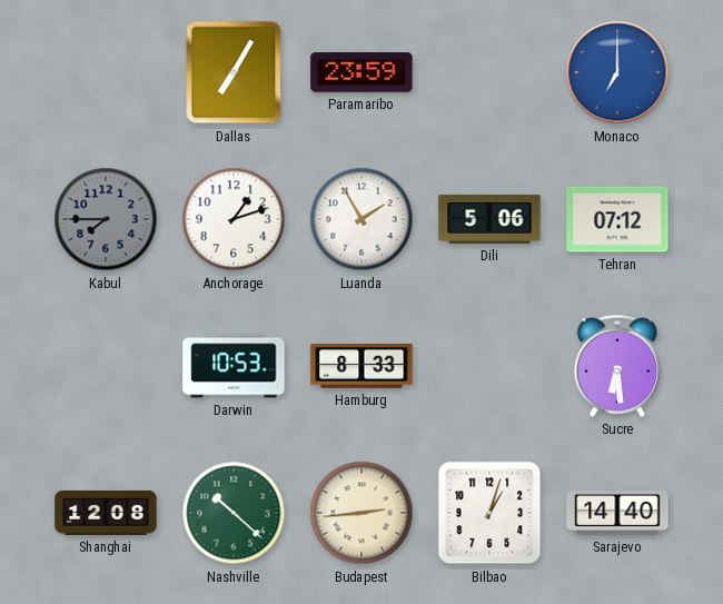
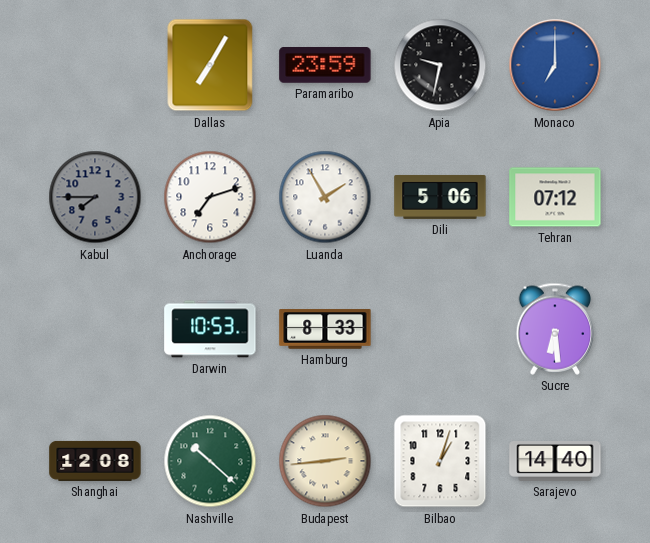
Apia: none -> 9:32
Anchorage: 1:12 -> 7:12
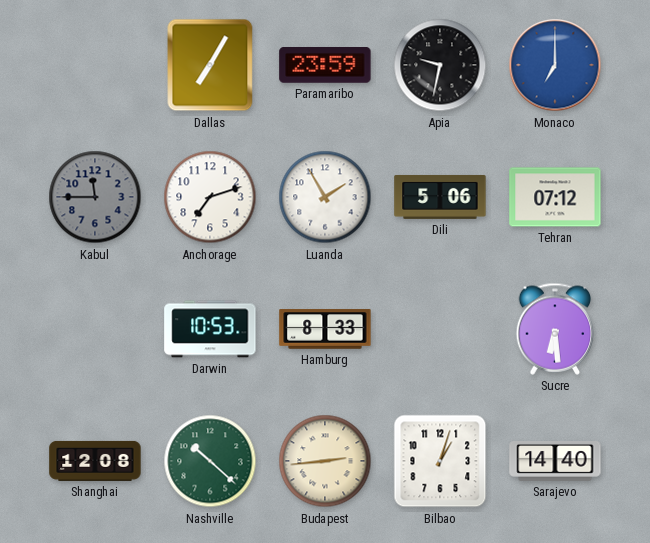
Kabul: 7:45 -> 11:45
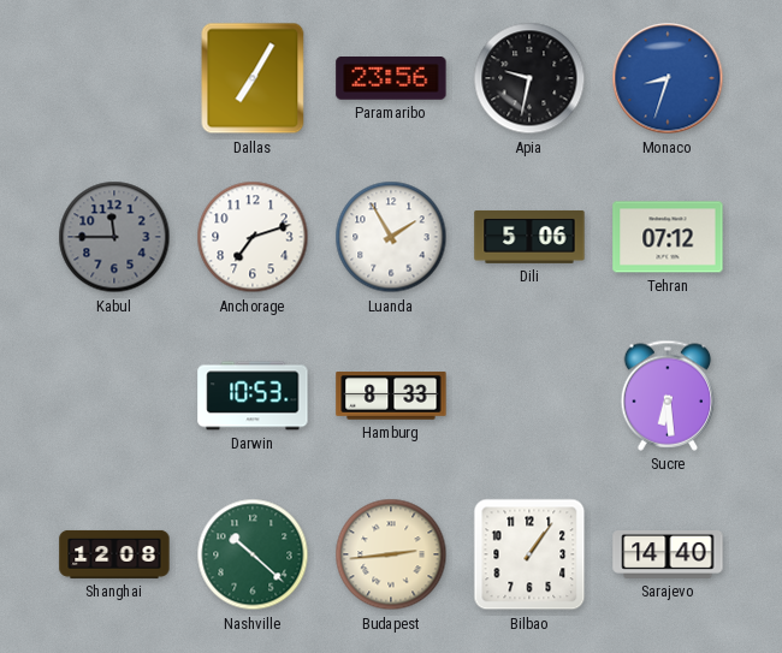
Paramaribo: 23:59 -> 23:56
Monaco: 7:00 -> 8:33
Bilbao: 1:03 -> 1:06
